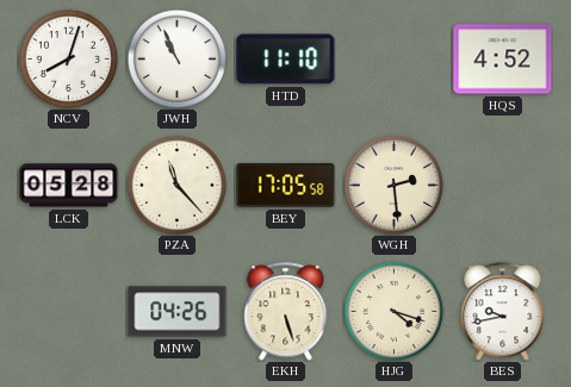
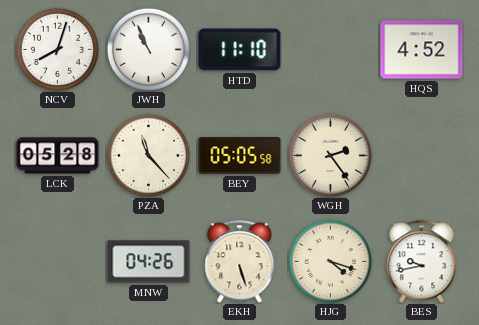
BEY: 17:05 -> 05:05
WGH: 2:29 -> 2:24
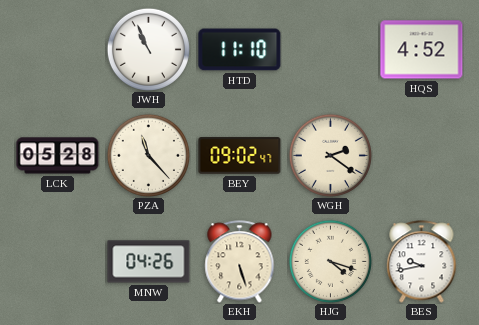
NCV: 8:03 -> none
BEY: 05:05 -> 09:02
WGH: 2:24 -> 2:21
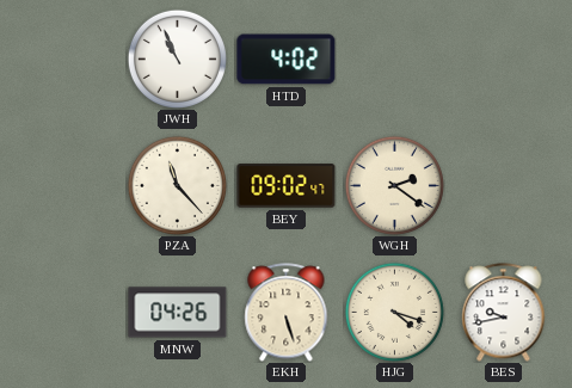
HTD: 11:10 -> 4:02
HQS: 4:52 -> none
LCK: 05:28 -> none
